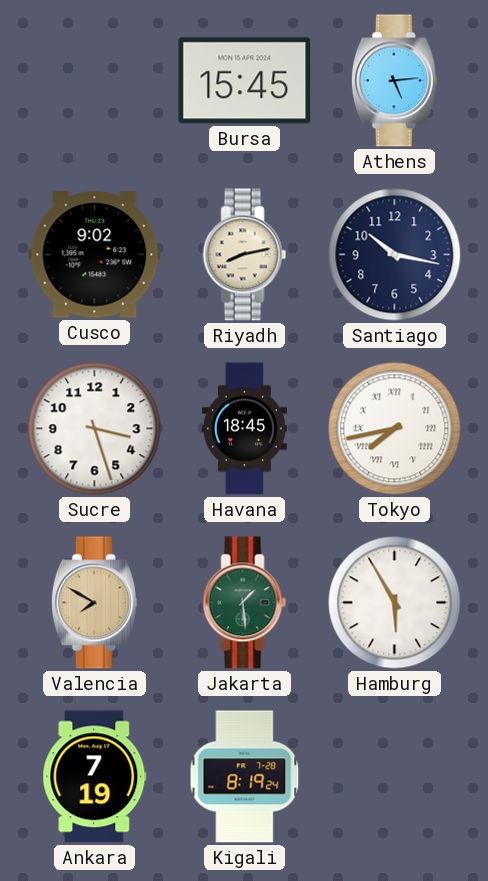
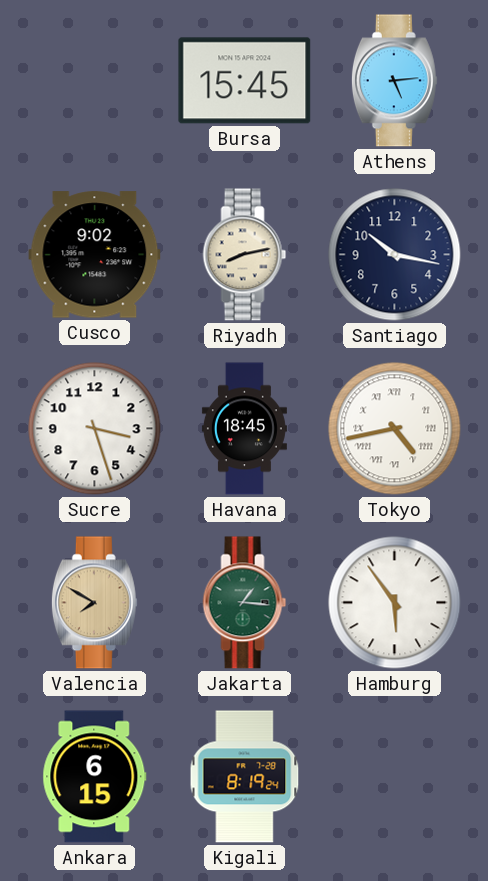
Tokyo: 7:43 -> 4:43
Jakarta: 1:29 -> 1:16
Hamburg: 5:55 -> 5:54
Ankara: 7:19 -> 6:15
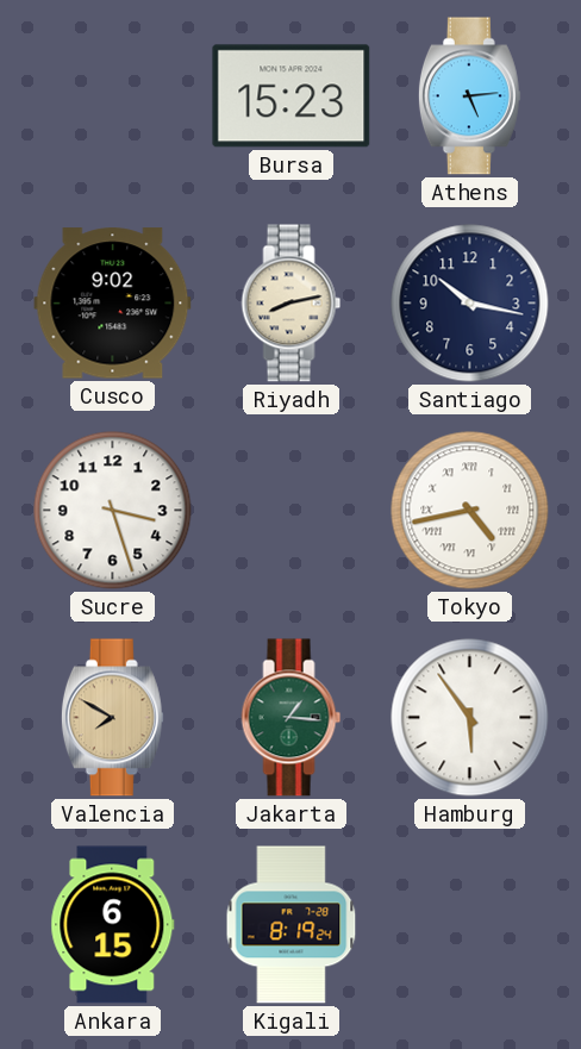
Bursa: 15:45 -> 15:23
Havana: 18:45 -> none
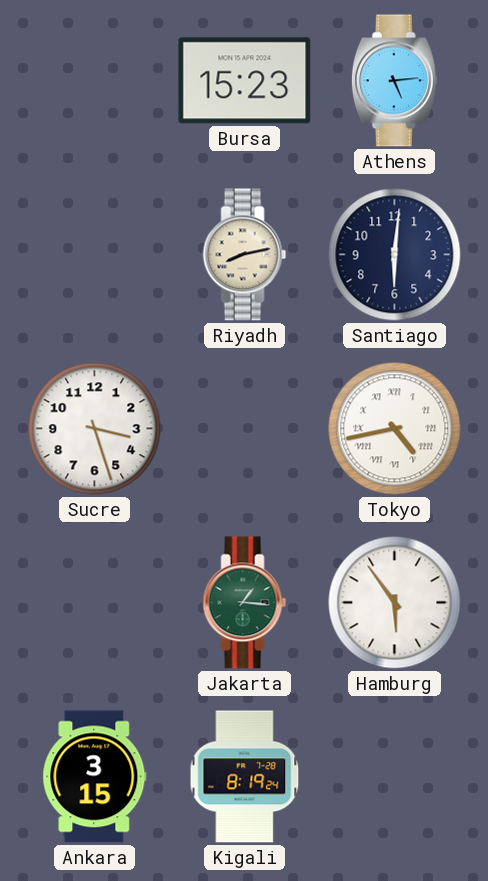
Cusco: 9:02 -> none
Santiago: 10:17 -> 6:01
Valencia: 7:50 -> none
Ankara: 6:15 -> 3:15
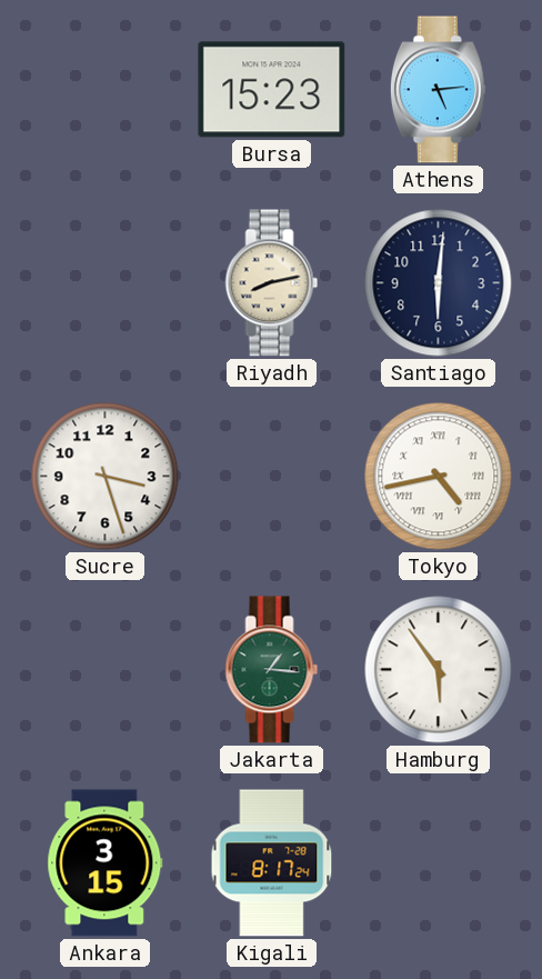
Kigali: 8:19 -> 8:17
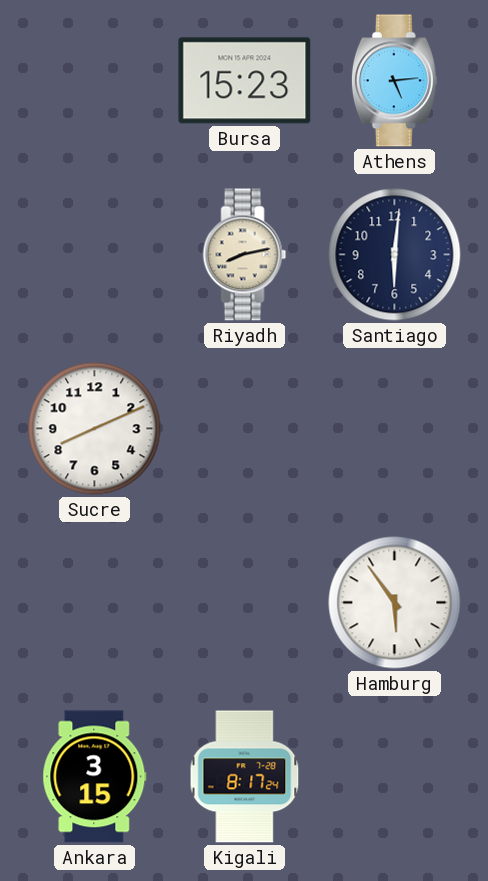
Sucre: 3:27 -> 8:11
Tokyo: 4:43 -> none
Jakarta: 1:16 -> none
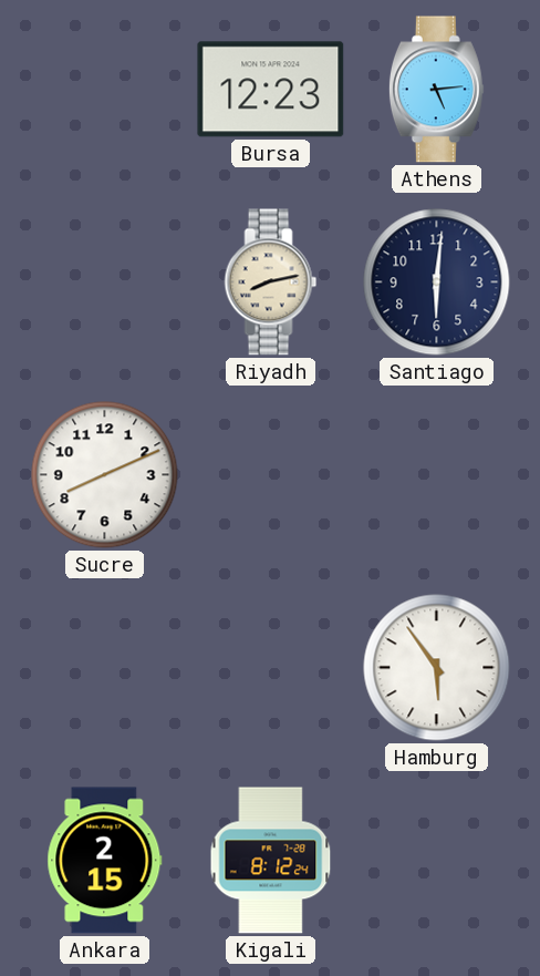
Bursa: 15:23 -> 12:23
Ankara: 3:15 -> 2:15
Kigali: 8:17 -> 8:12
